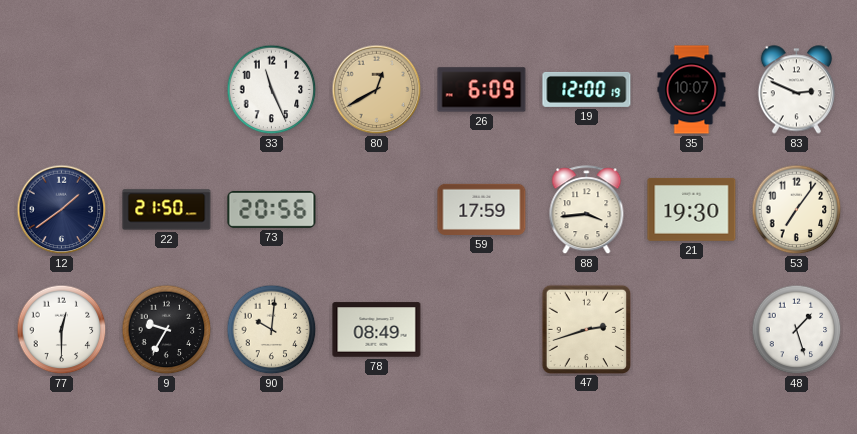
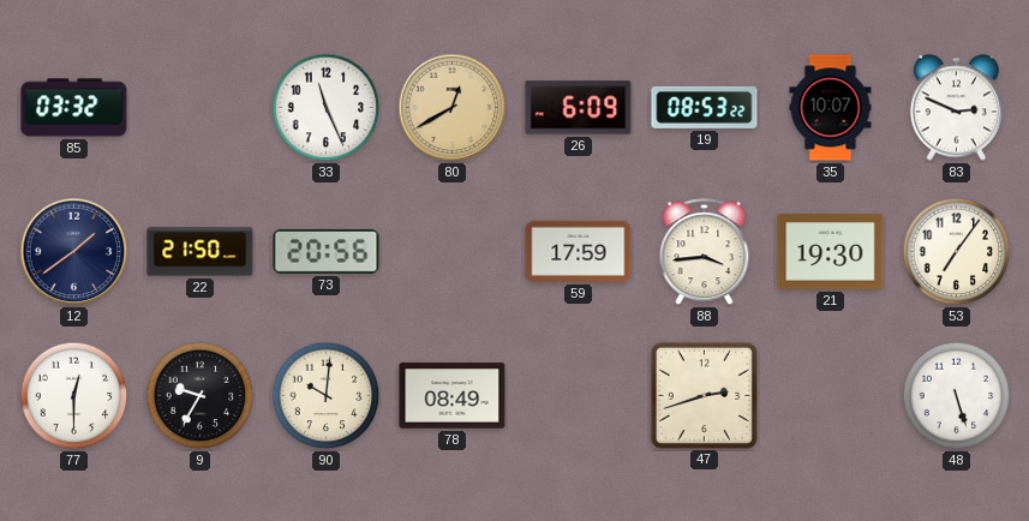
85: none -> 03:32
19: 12:00 -> 08:53
48: 1:27 -> 5:27
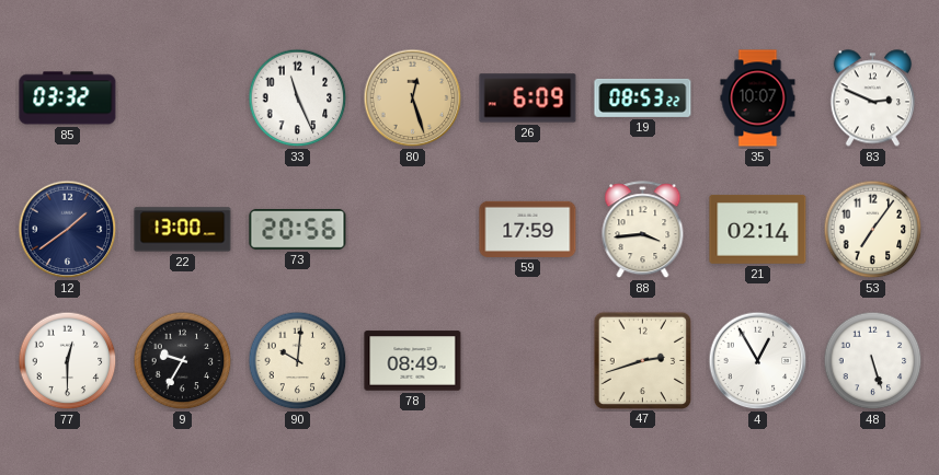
80: 12:40 -> 12:27
22: 21:50 -> 13:00
21: 19:30 -> 02:14
4: none -> 12:55
